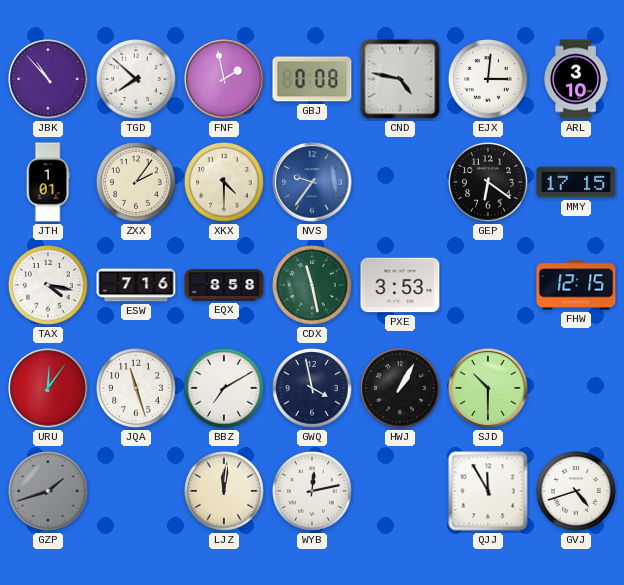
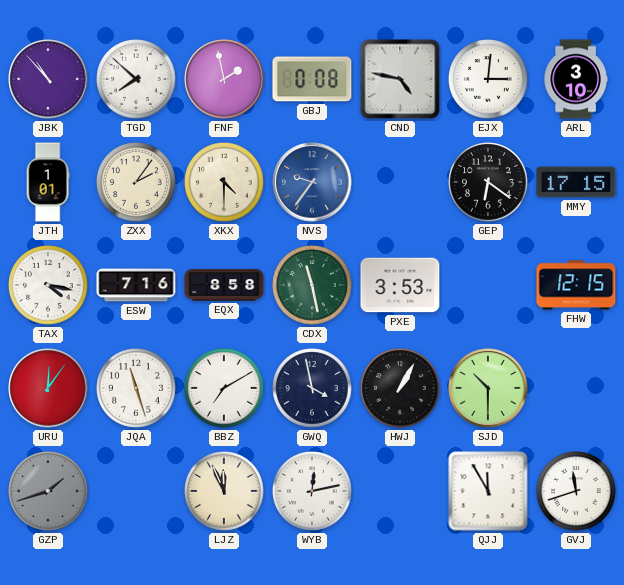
LJZ: 12:01 -> 11:56
GVJ: 4:42 -> 11:42
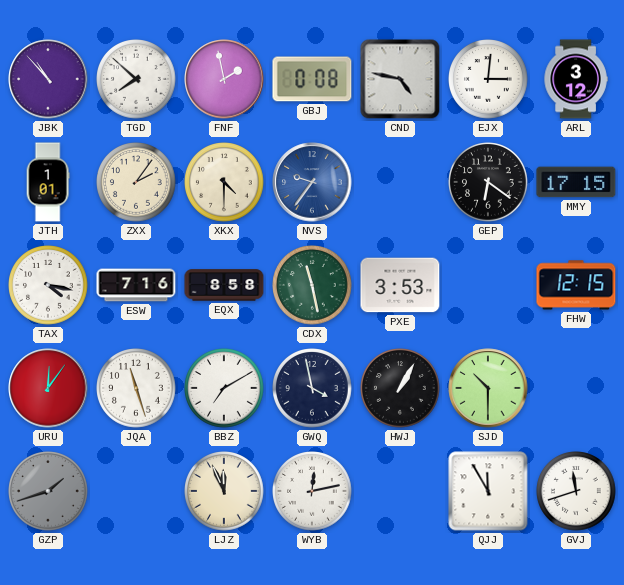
ARL: 3:10 -> 3:12
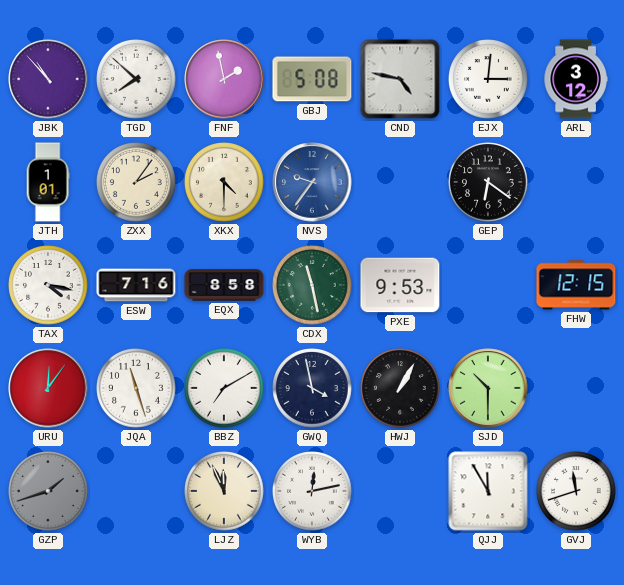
GBJ: 0:08 -> 5:08
MMY: 17:15 -> none
PXE: 3:53 -> 9:53
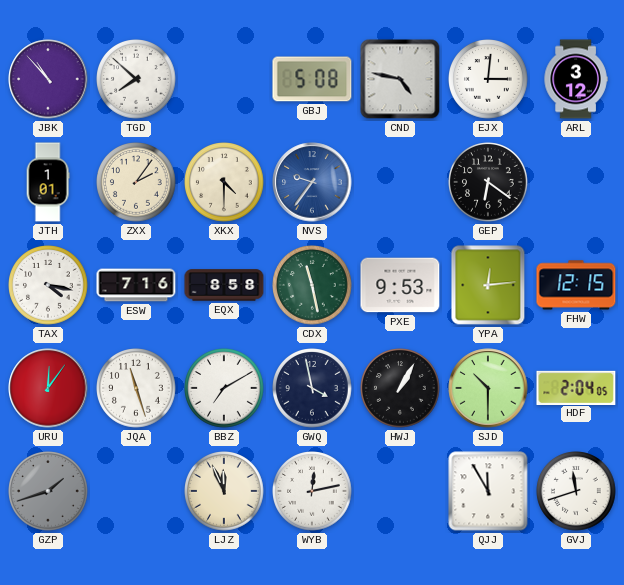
FNF: 1:58 -> none
YPA: none -> 12:14
HDF: none -> 2:04
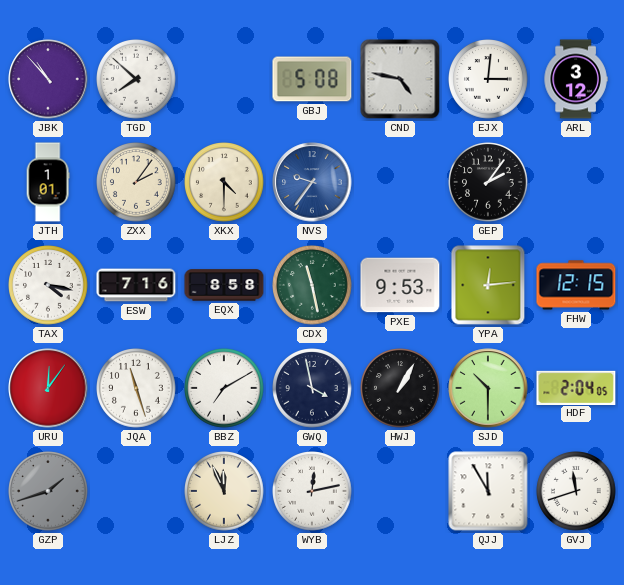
GEP: 6:21 -> 2:06
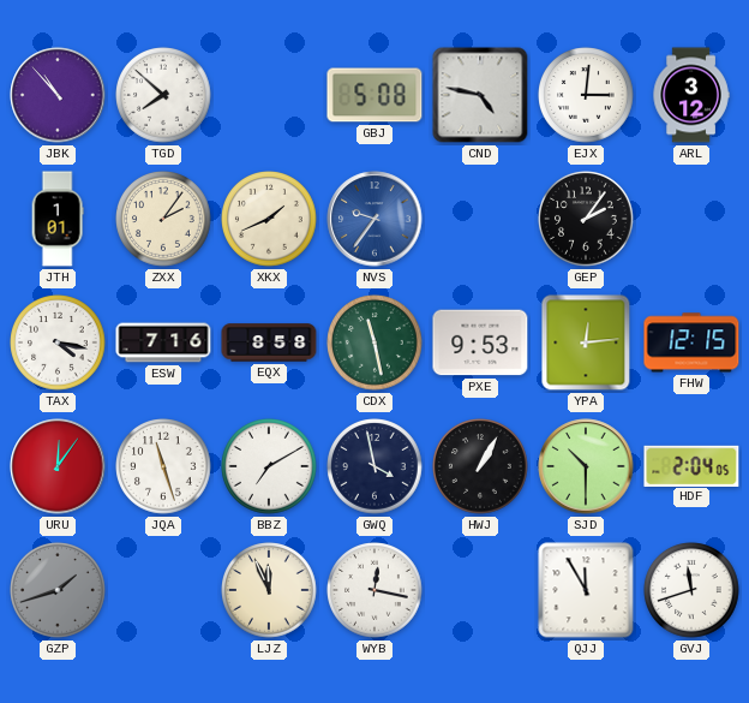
XKX: 4:30 -> 1:41
WYB: 12:13 -> 12:17
